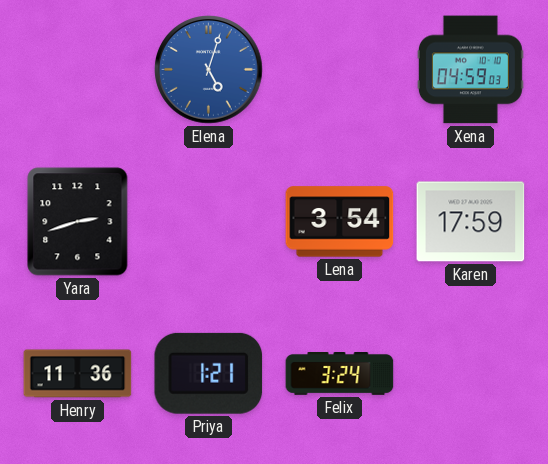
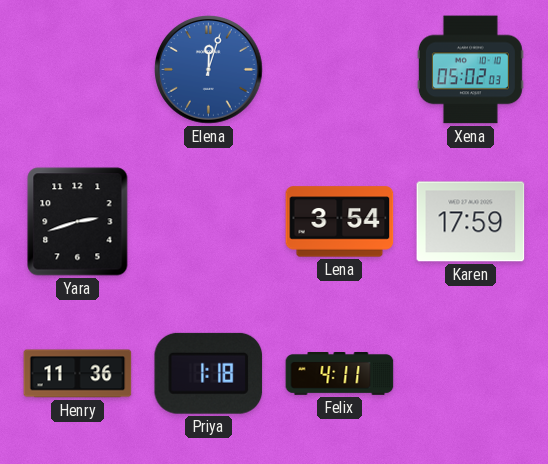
Elena: 5:03 -> 12:03
Xena: 04:59 -> 05:02
Priya: 1:21 -> 1:18
Felix: 3:24 -> 4:11
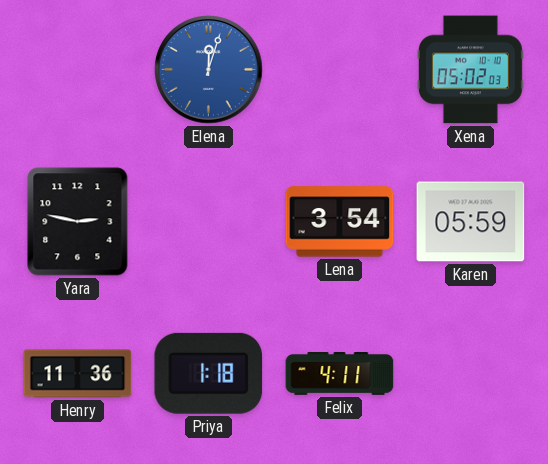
Yara: 2:42 -> 2:47
Karen: 17:59 -> 05:59
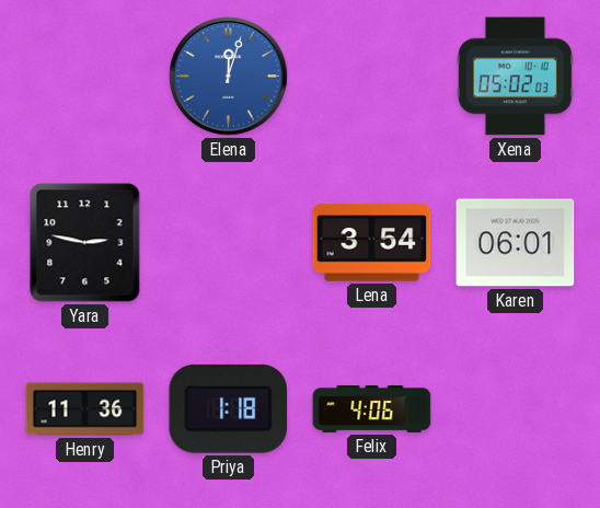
Karen: 05:59 -> 06:01
Felix: 4:11 -> 4:06
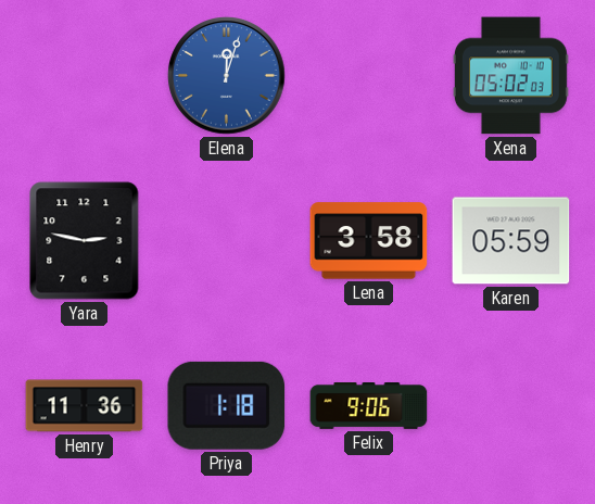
Lena: 3:54 -> 3:58
Karen: 06:01 -> 05:59
Felix: 4:06 -> 9:06
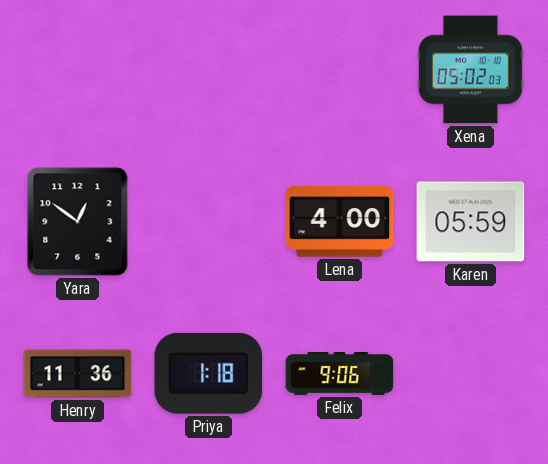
Elena: 12:03 -> none
Yara: 2:47 -> 12:51
Lena: 3:58 -> 4:00
